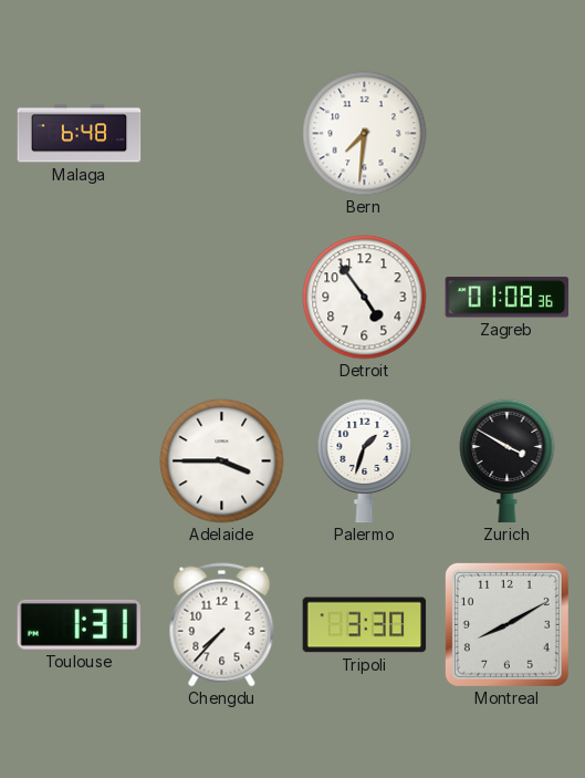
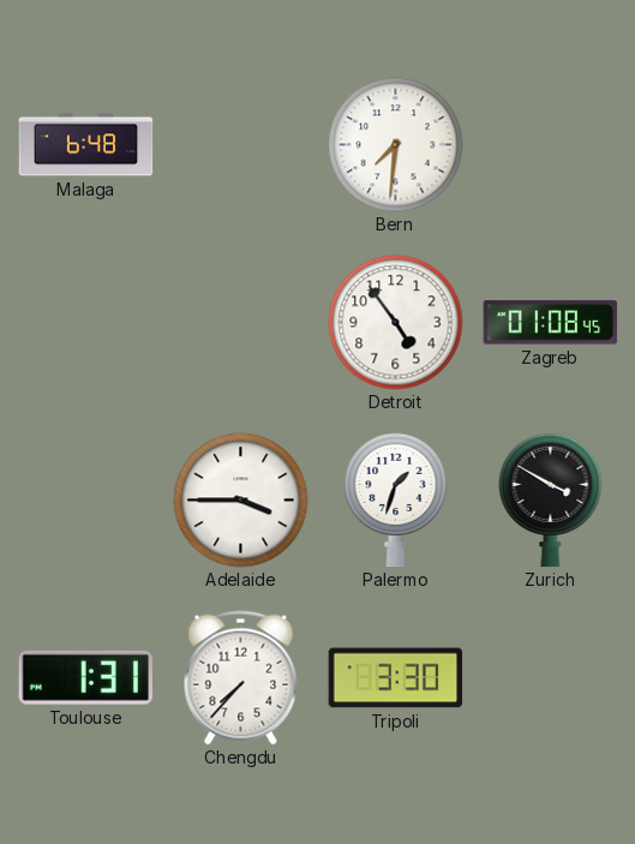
Zagreb: 01:08:36 -> 01:08:45
Montreal: 8:10 -> none
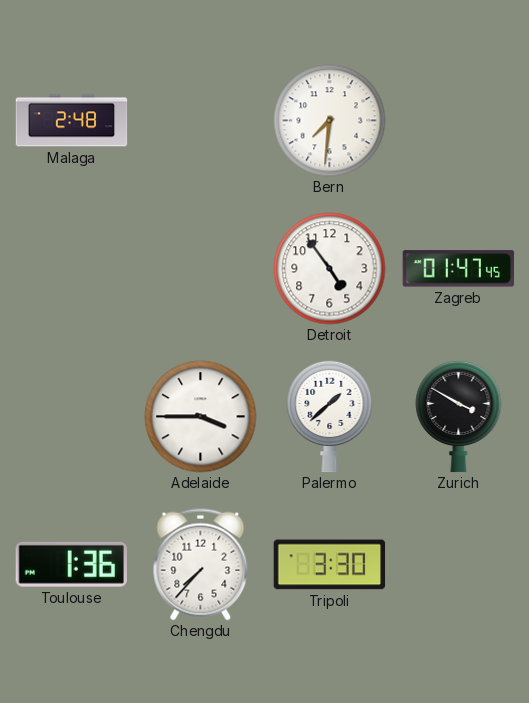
Malaga: 6:48 -> 2:48
Zagreb: 01:08 -> 01:47
Palermo: 1:33 -> 1:38
Toulouse: 1:31 -> 1:36
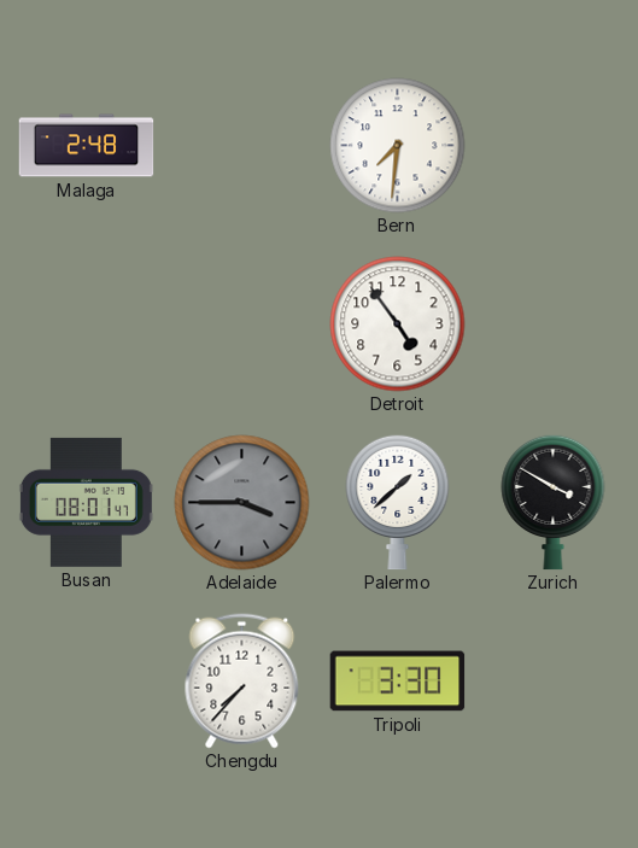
Zagreb: 01:47 -> none
Busan: none -> 08:01
Adelaide dial: white -> grey
Toulouse: 1:36 -> none
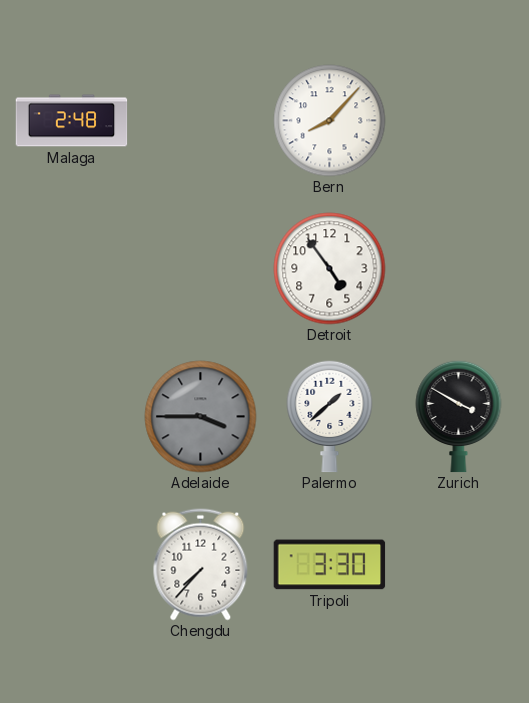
Bern: 7:31 -> 8:07
Busan: 08:01 -> none
